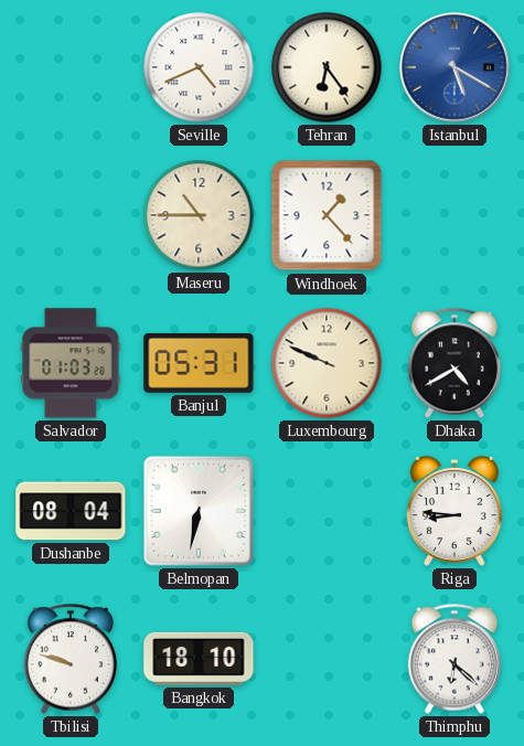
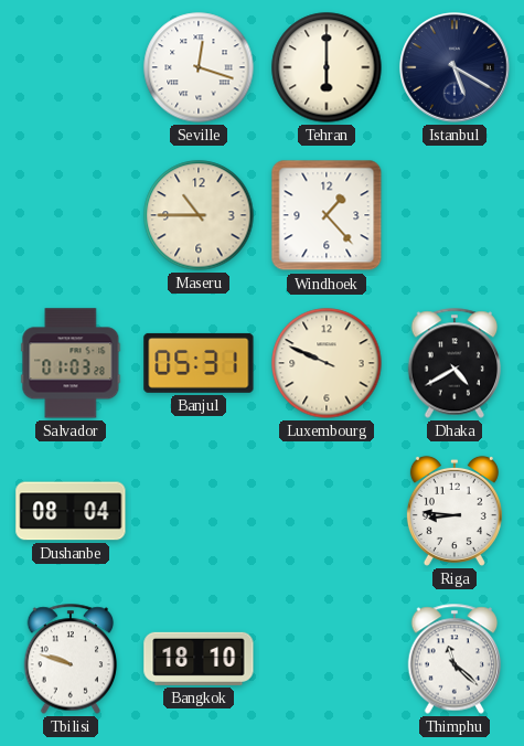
Seville: 4:41 -> 12:18
Tehran: 6:24 -> 6:00
Istanbul dial: blue -> navy
Belmopan: 6:32 -> none
Thimphu: 6:22 -> 11:22
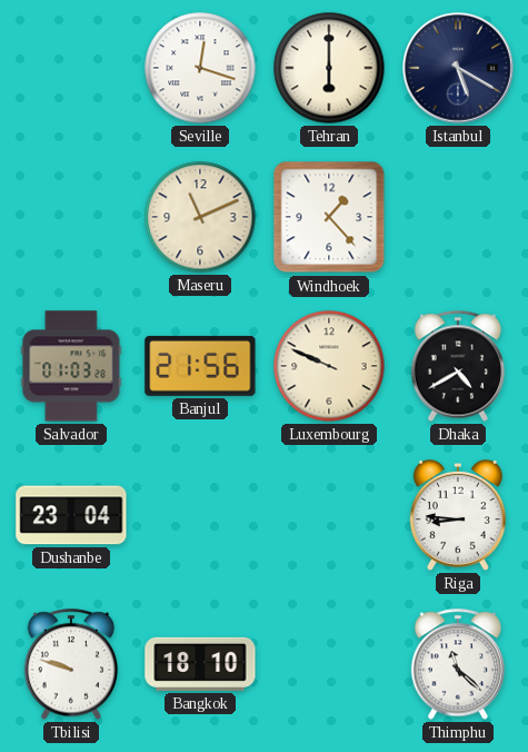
Maseru: 10:45 -> 11:11
Banjul: 05:31 -> 21:56
Dushanbe: 08:04 -> 23:04
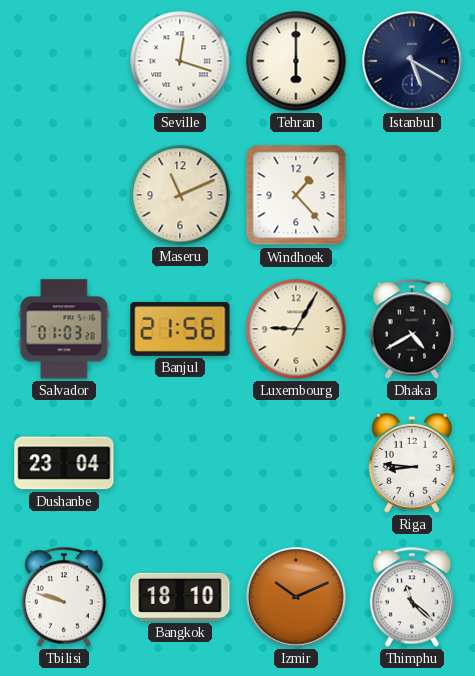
Luxembourg: 9:49 -> 9:05
Izmir: none -> 10:11
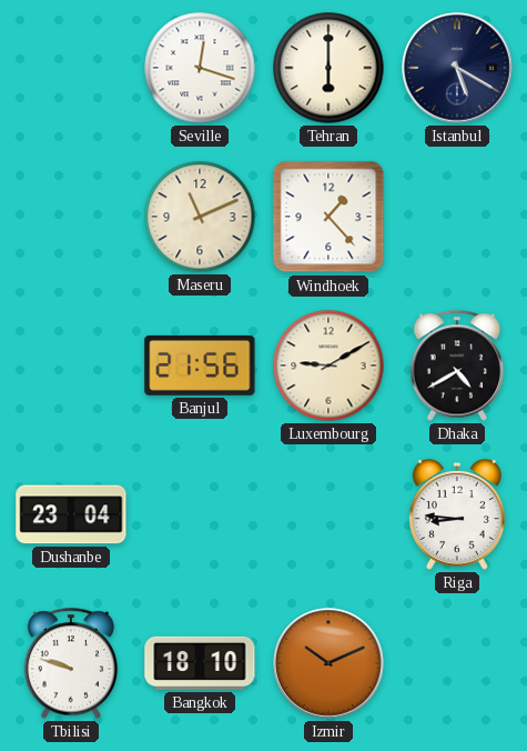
Salvador: 01:03 -> none
Luxembourg: 9:05 -> 9:10
Thimphu: 11:22 -> none
